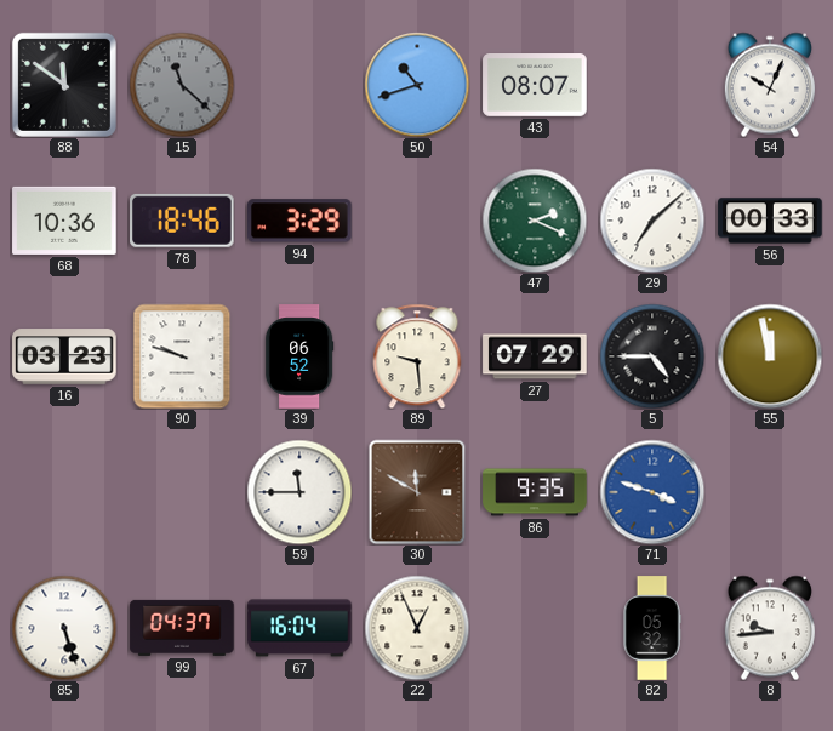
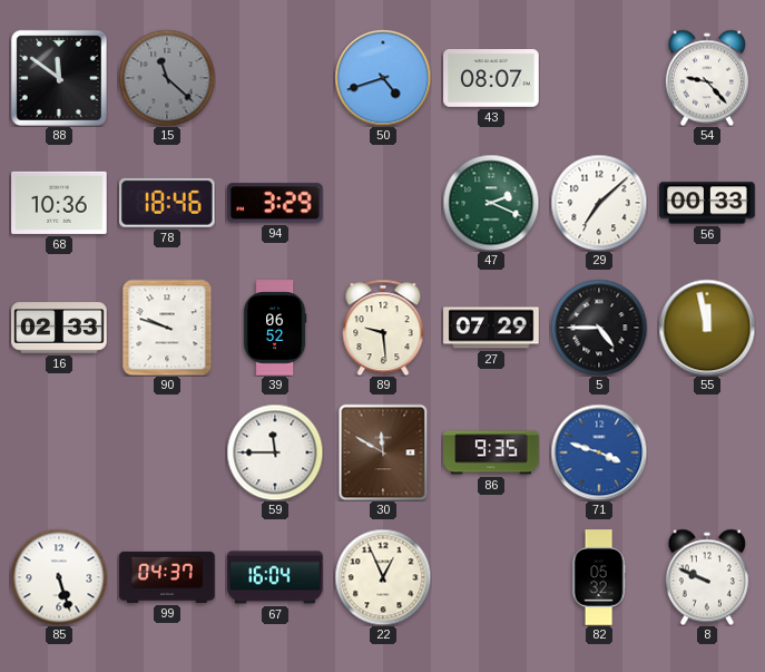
50: 10:42 -> 4:42
54: 10:04 -> 9:23
16: 03:23 -> 02:33
8: 9:44 -> 9:49
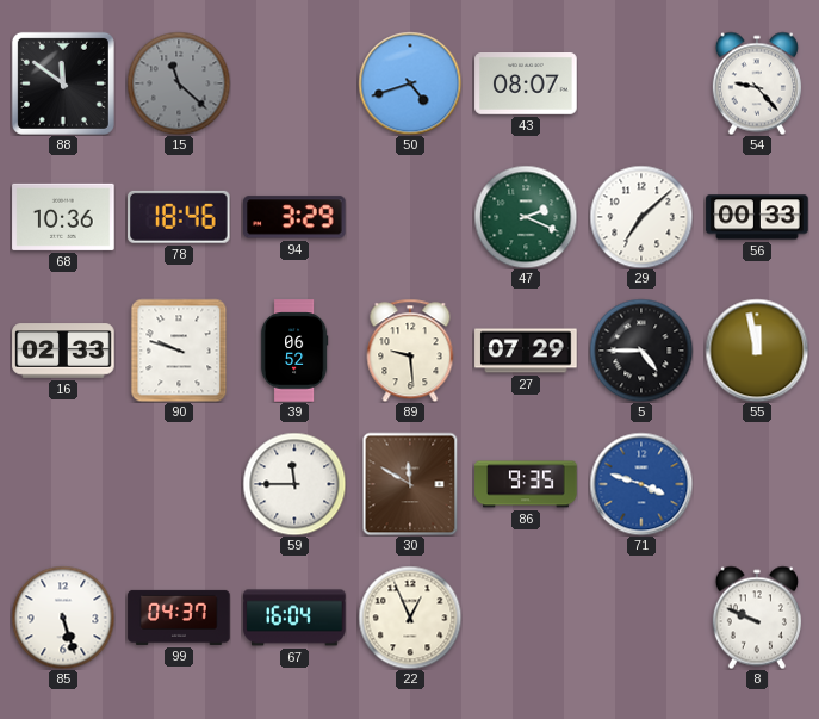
82: 05:32 -> none
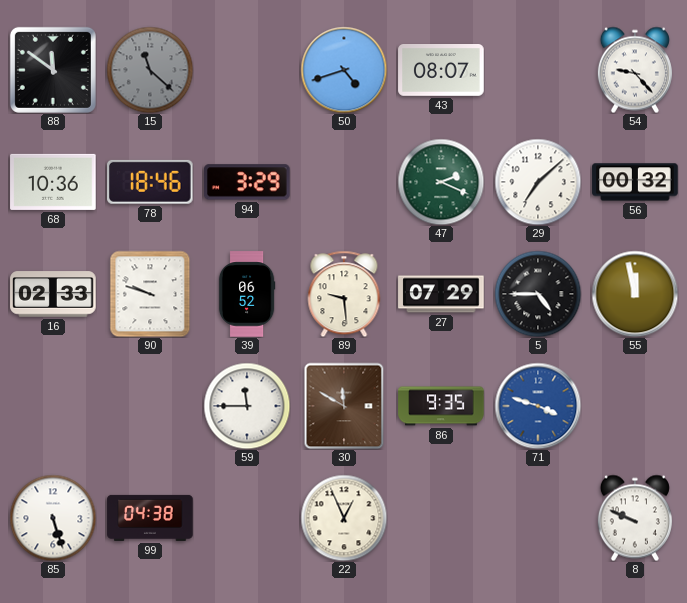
56: 00:33 -> 00:32
99: 04:37 -> 04:38
67: 16:04 -> none
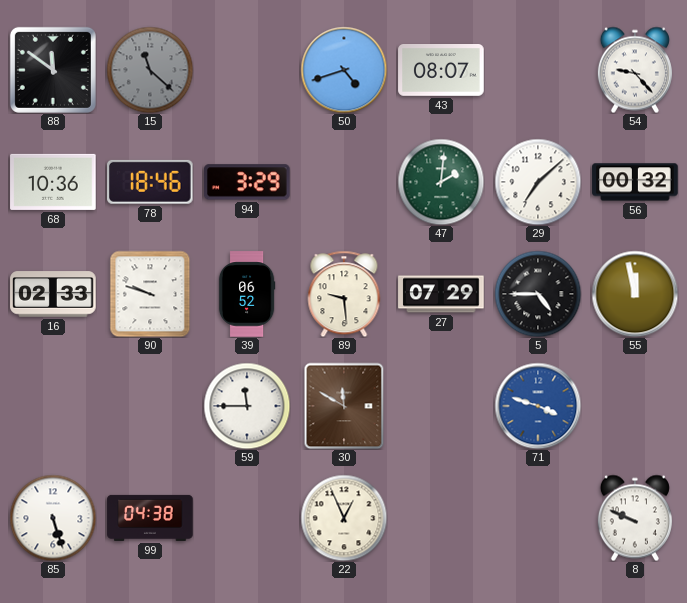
47: 2:19 -> 2:01
86: 9:35 -> none
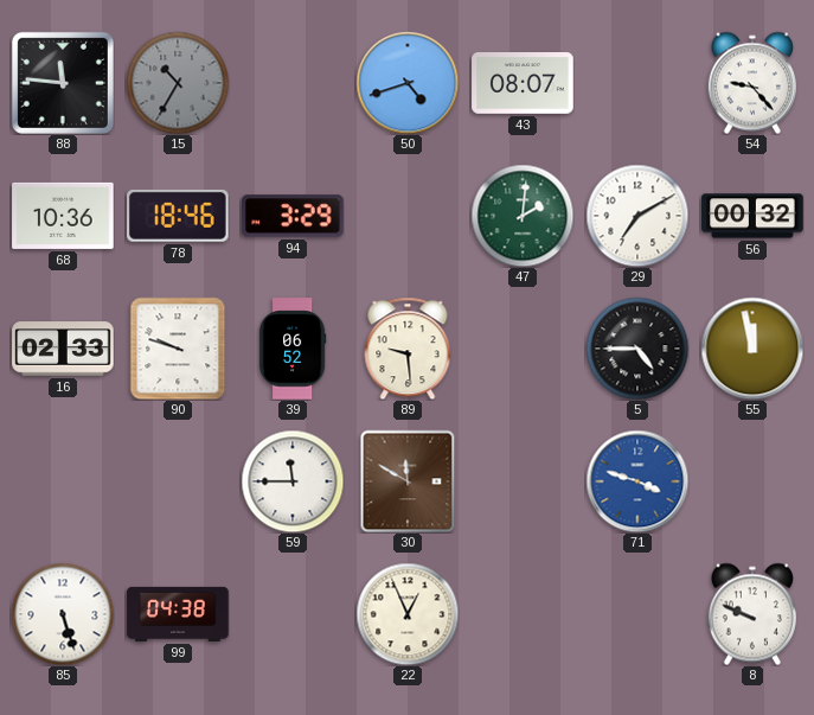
88: 11:51 -> 11:46
15: 11:22 -> 10:35
29: 7:08 -> 7:10
27: 07:29 -> none
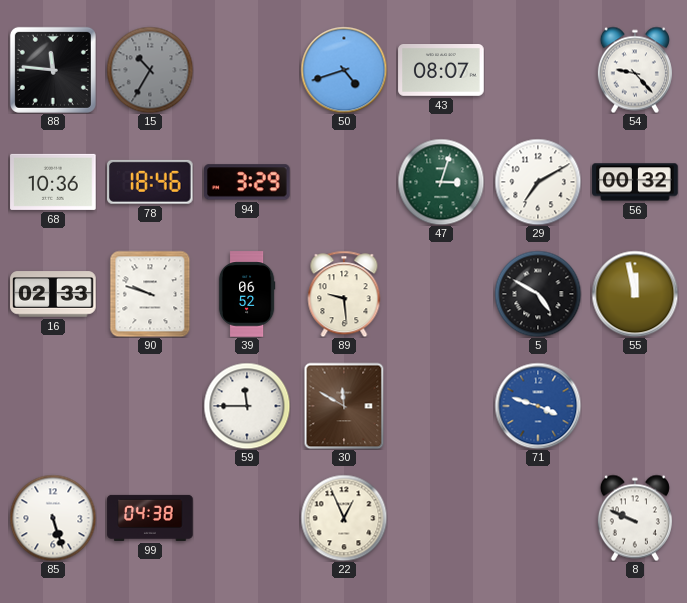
47: 2:01 -> 3:03
5: 4:45 -> 4:50
